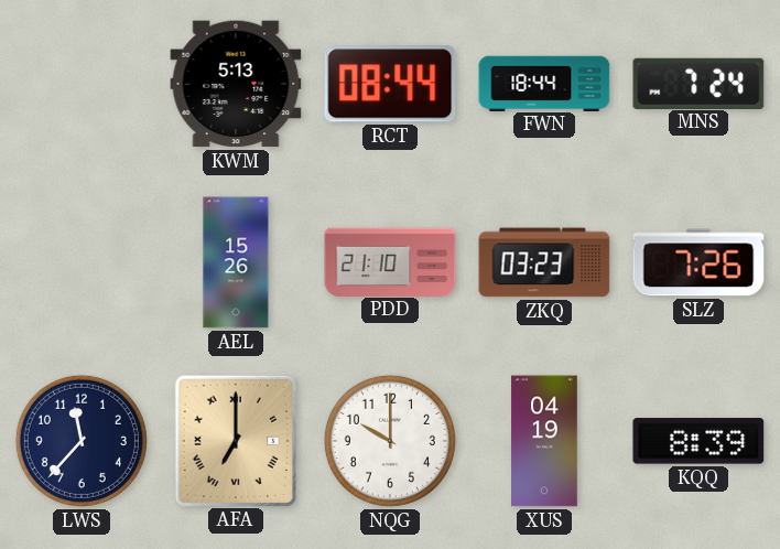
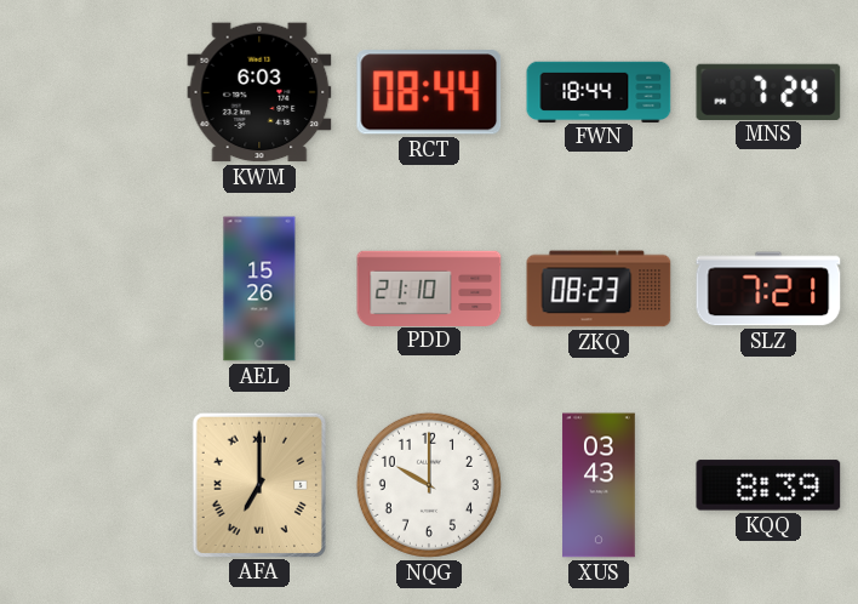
KWM: 5:13 -> 6:03
ZKQ: 03:23 -> 08:23
SLZ: 7:26 -> 7:21
LWS: 11:37 -> none
XUS: 04:19 -> 03:43
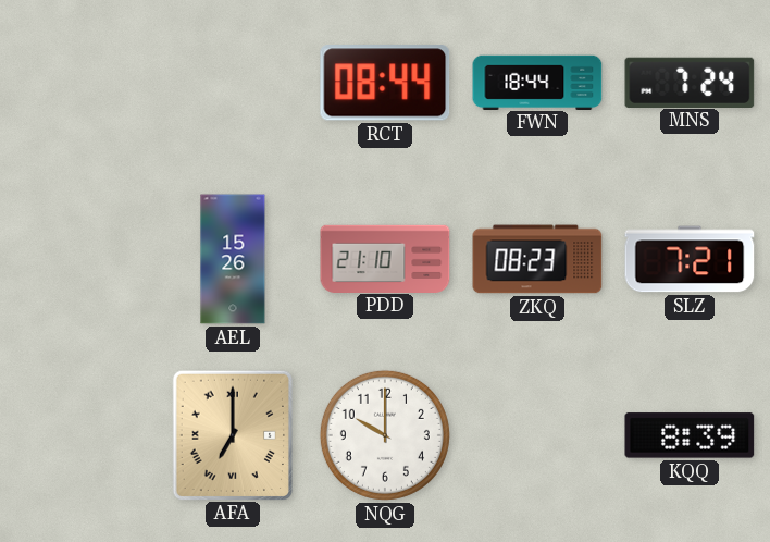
KWM: 6:03 -> none
XUS: 03:43 -> none
